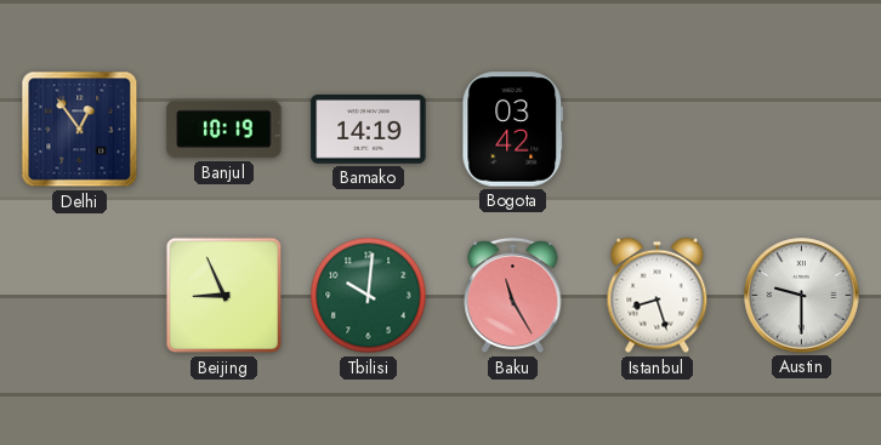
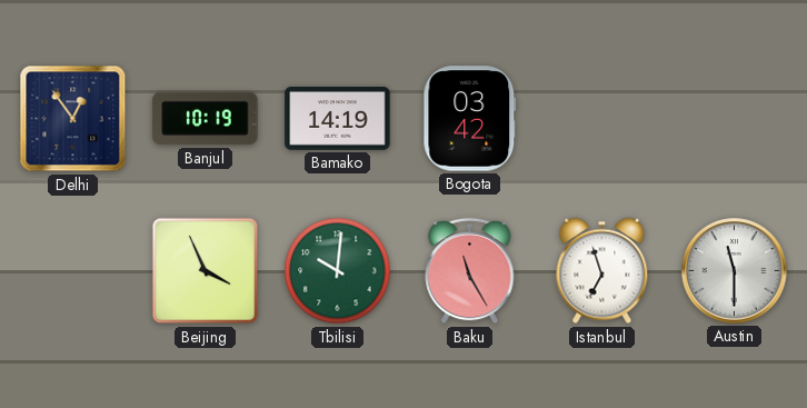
Beijing: 8:56 -> 3:56
Istanbul: 8:27 -> 6:57
Austin: 9:30 -> 11:30
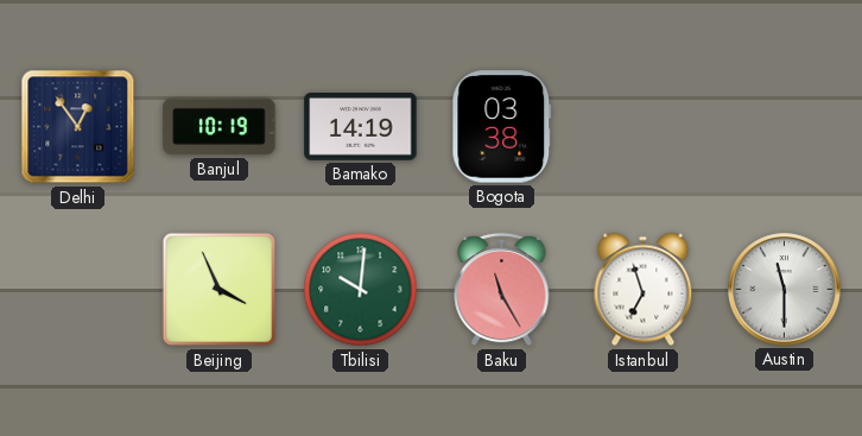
Bogota: 03:42 -> 03:38
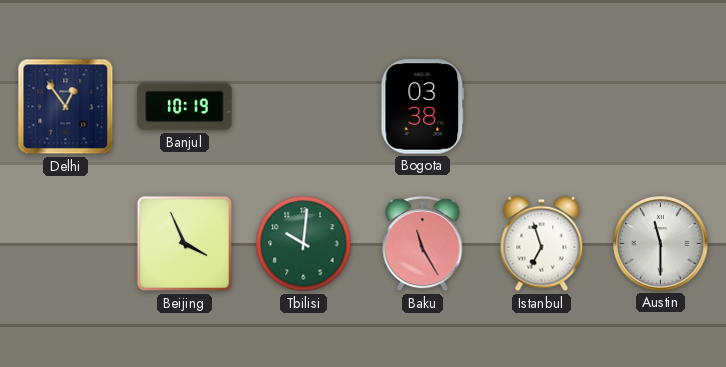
Bamako: 14:19 -> none
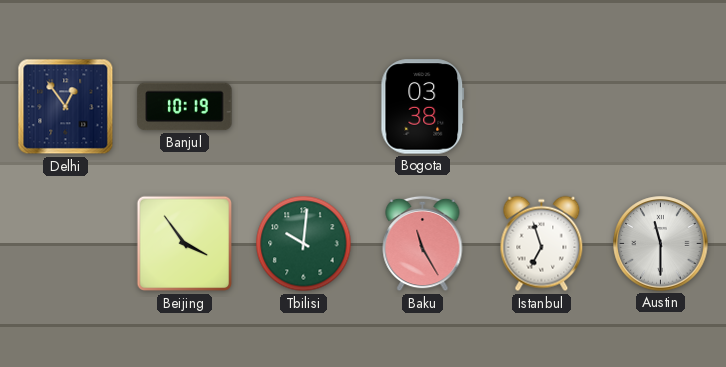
Beijing: 3:56 -> 3:54
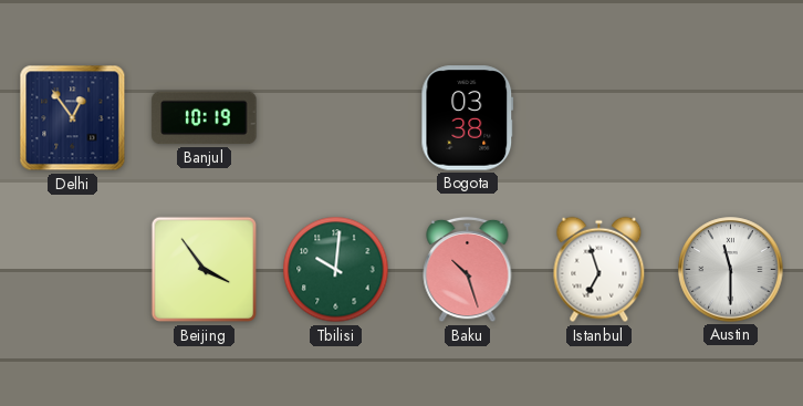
Baku: 11:25 -> 10:27
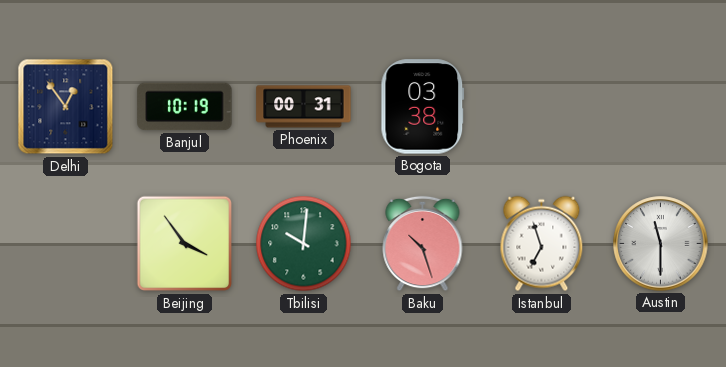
Phoenix: none -> 00:31
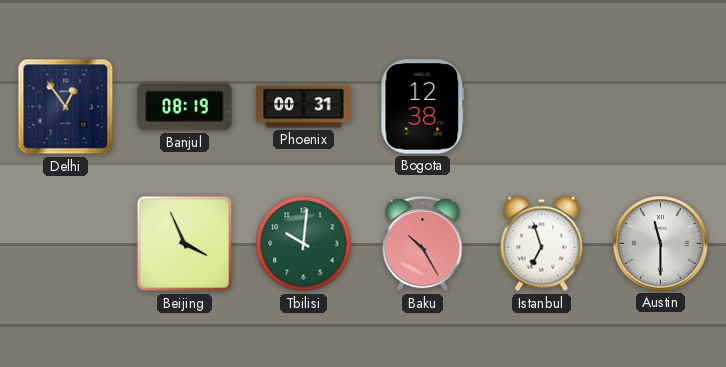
Banjul: 10:19 -> 08:19
Bogota: 03:38 -> 12:38
Beijing: 3:54 -> 3:56
Baku: 10:27 -> 10:25
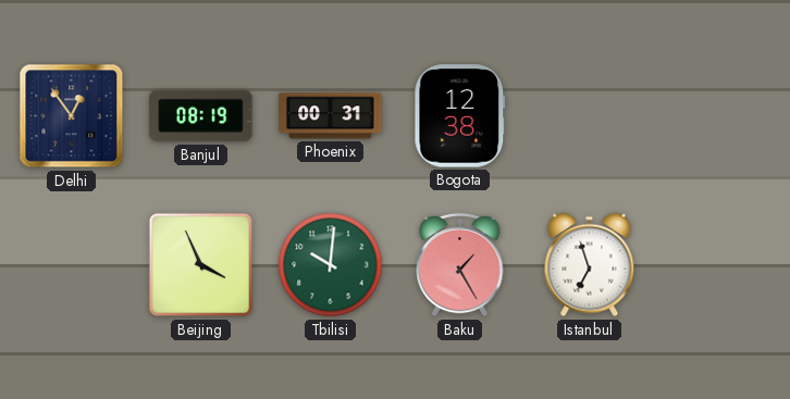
Baku: 10:25 -> 1:25
Austin: 11:30 -> none
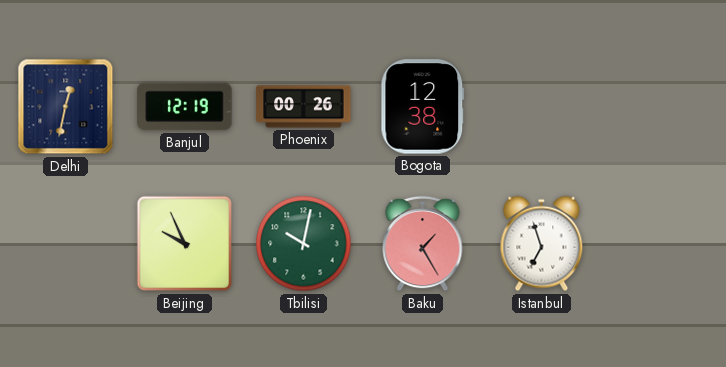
Delhi: 12:54 -> 12:32
Banjul: 08:19 -> 12:19
Phoenix: 00:31 -> 00:26
Beijing: 3:56 -> 9:56
Tbilisi: 10:01 -> 10:02
